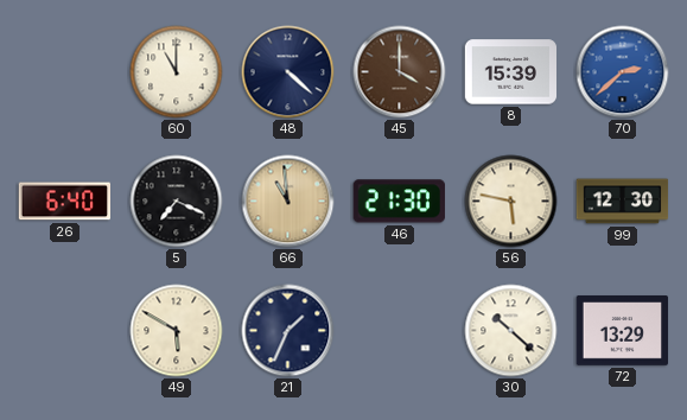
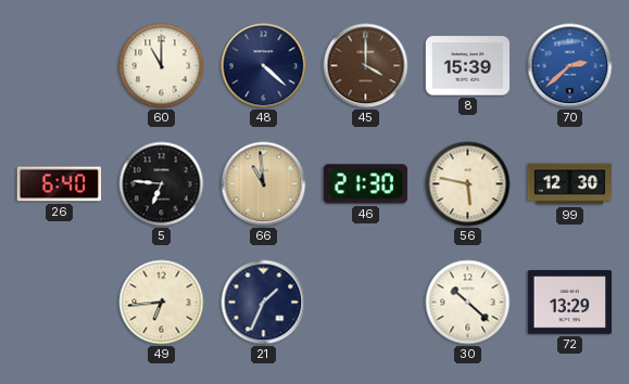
5: 7:19 -> 6:46
49: 5:50 -> 6:44
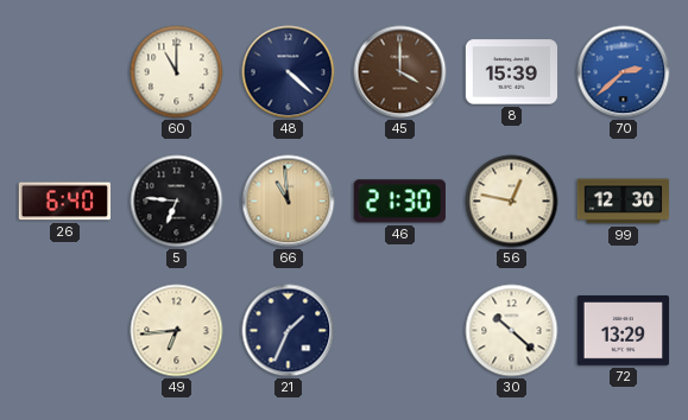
56: 5:47 -> 12:47
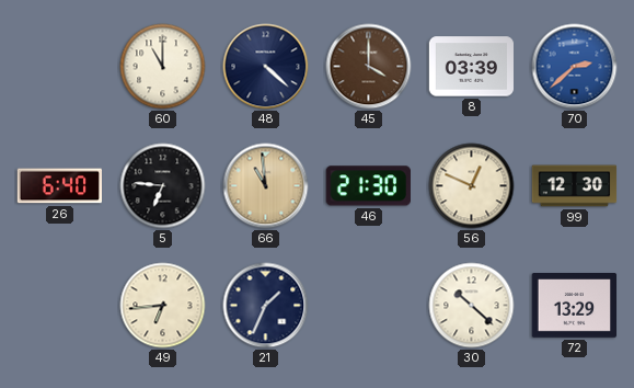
8: 15:39 -> 03:39
56: 12:47 -> 12:49
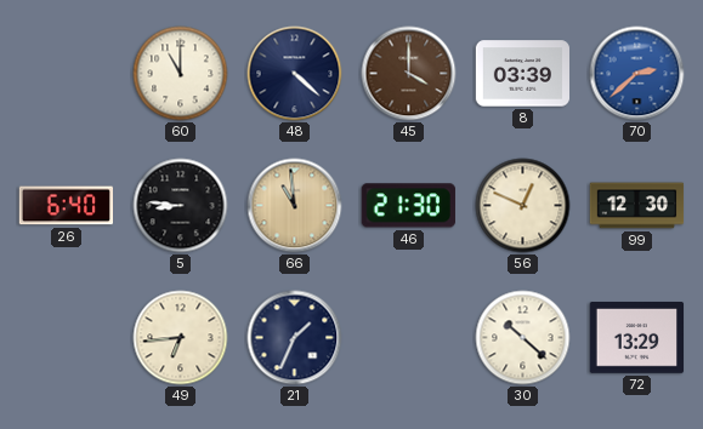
5: 6:46 -> 8:46
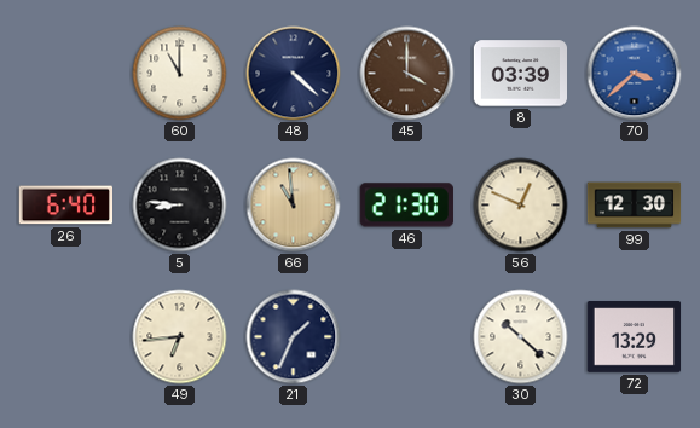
70: 2:38 -> 3:38
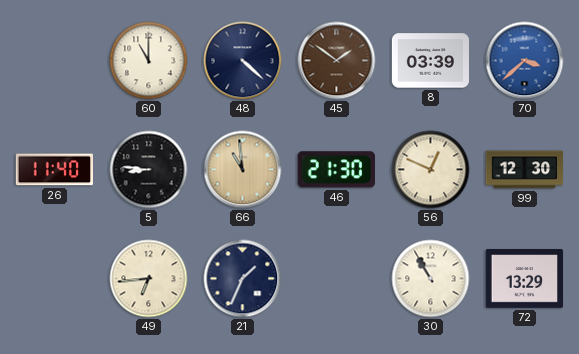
45: 4:00 -> 1:51
26: 6:40 -> 11:40
30: 10:22 -> 10:55
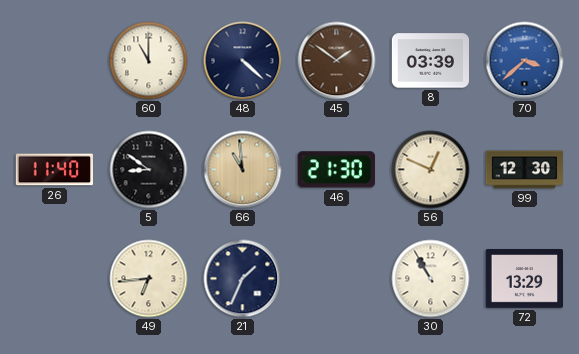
5: 8:46 -> 8:51
